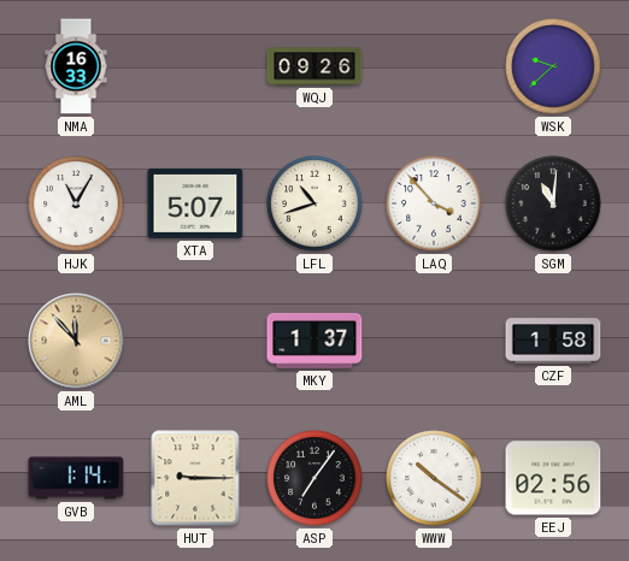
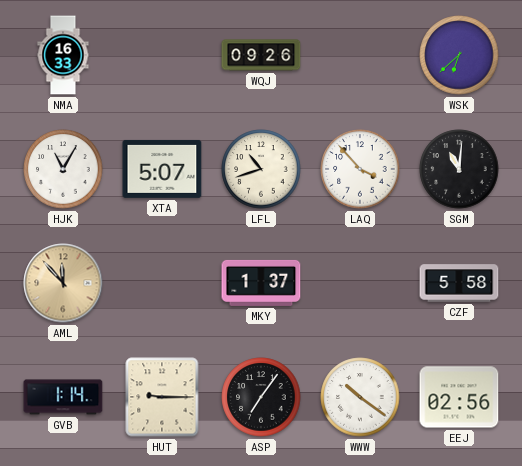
WSK: 9:38 -> 6:38
CZF: 1:58 -> 5:58
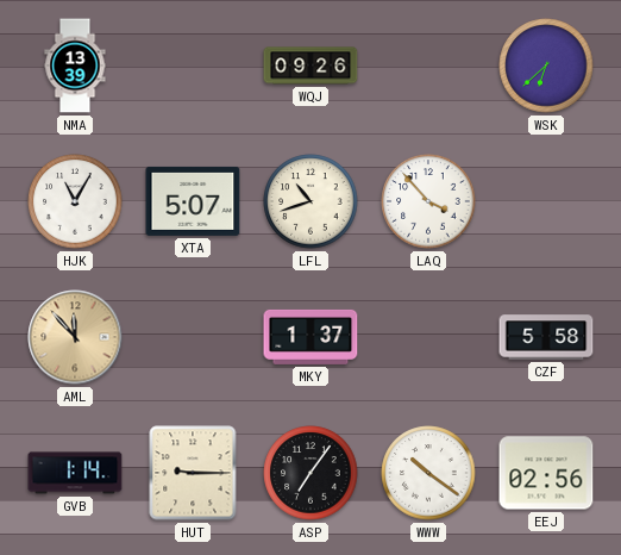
NMA: 16:33 -> 13:39
SGM: 11:01 -> none
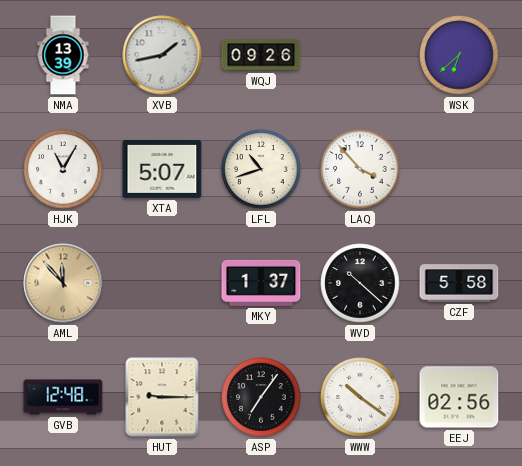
XVB: none -> 1:43
WVD: none -> 10:22
GVB: 1:14 -> 12:48
